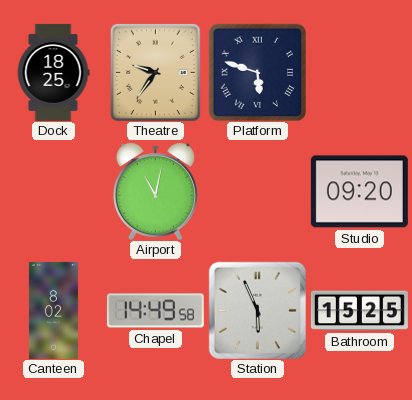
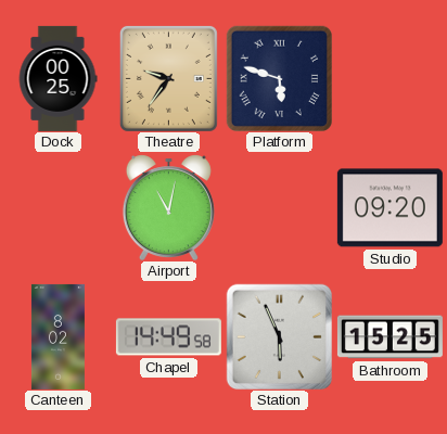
Dock: 18:25 -> 00:25
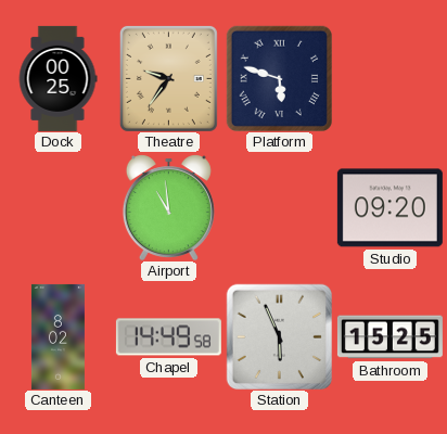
Airport: 11:02 -> 10:59
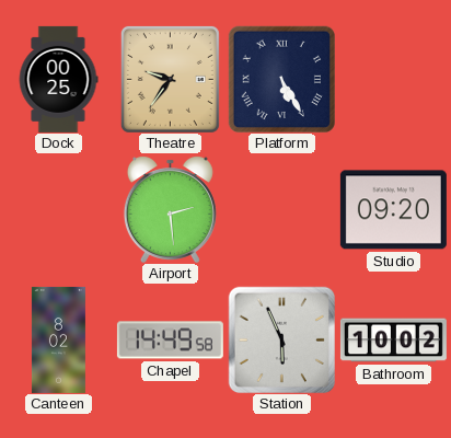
Platform: 5:48 -> 5:25
Airport: 10:59 -> 2:29
Bathroom: 15:25 -> 10:02
